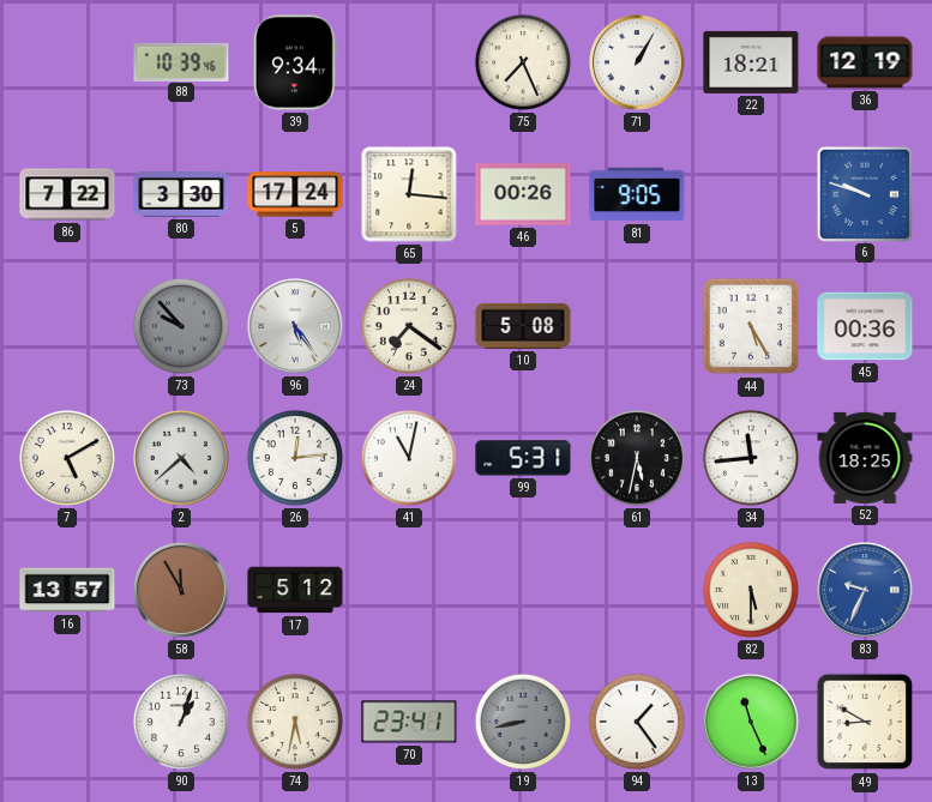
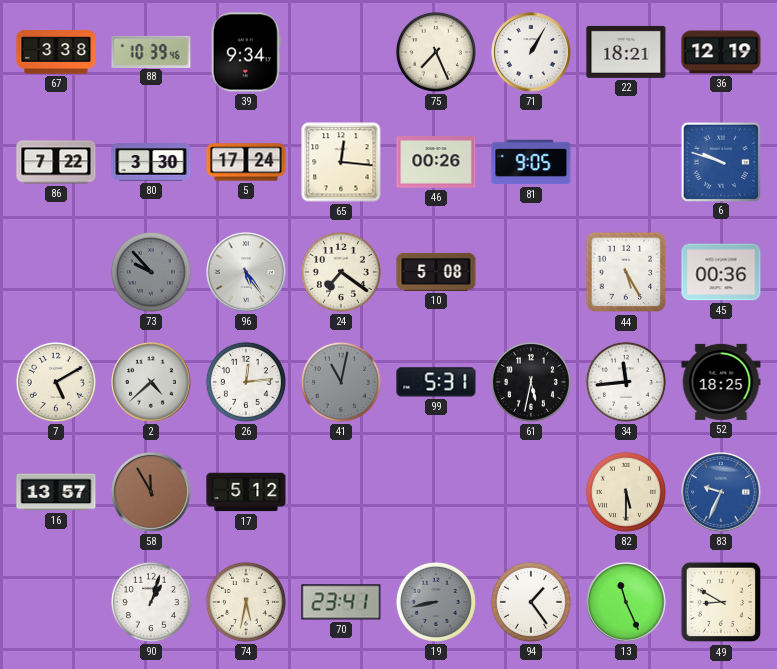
67: none -> 3:38
41 dial: white -> grey
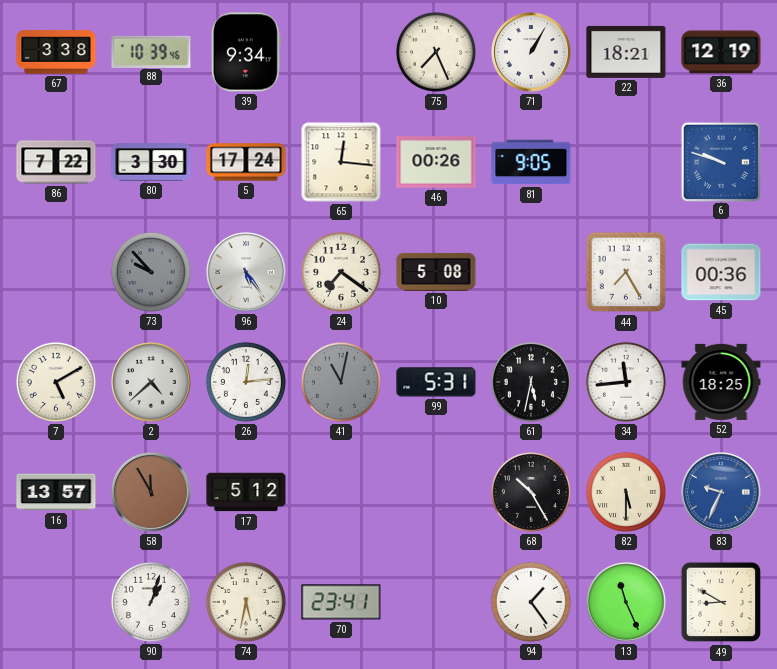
44: 5:25 -> 7:25
68: none -> 10:25
19: 8:43 -> none
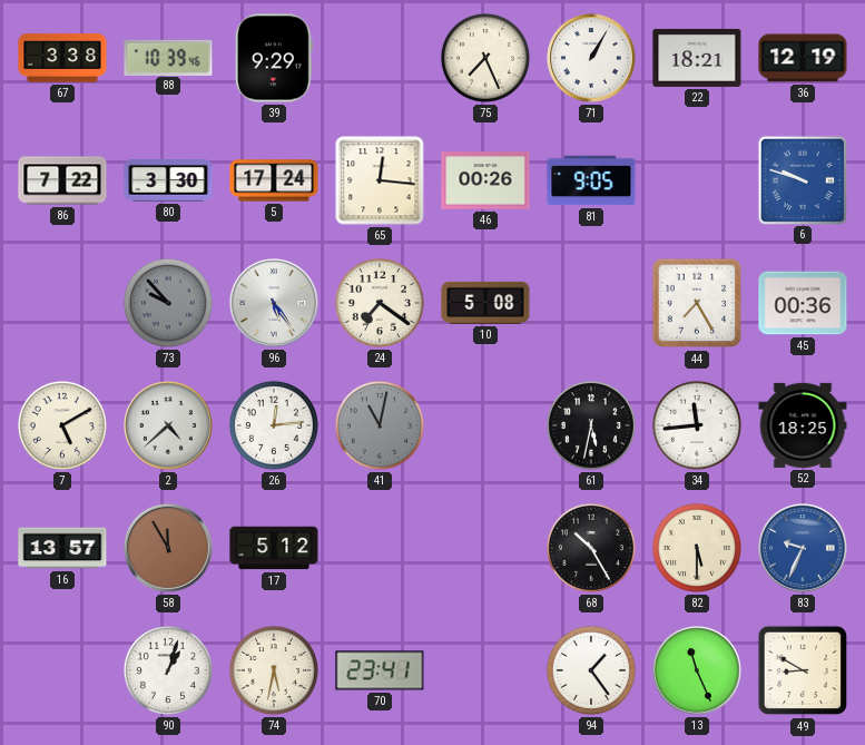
39: 9:34 -> 9:29
99: 5:31 -> none
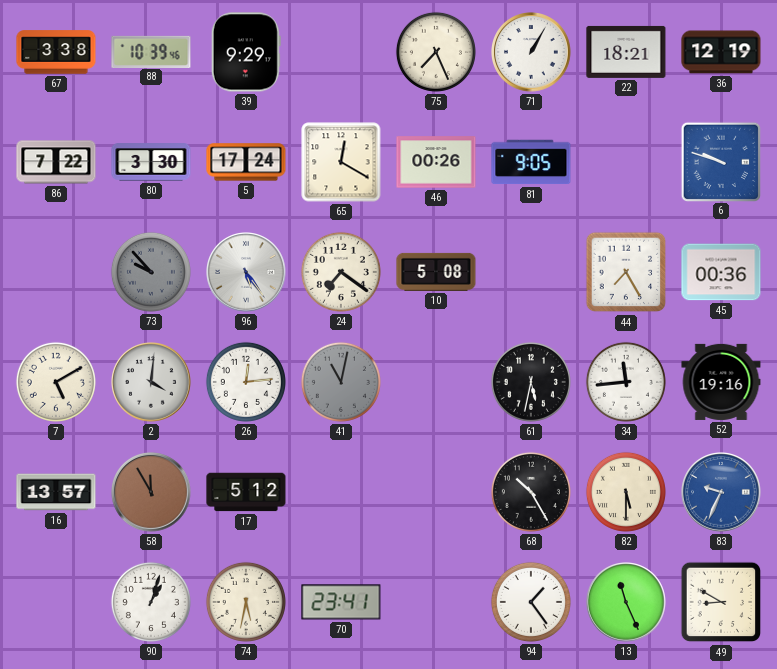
65: 12:16 -> 12:20
2: 4:38 -> 4:01
52: 18:25 -> 19:16
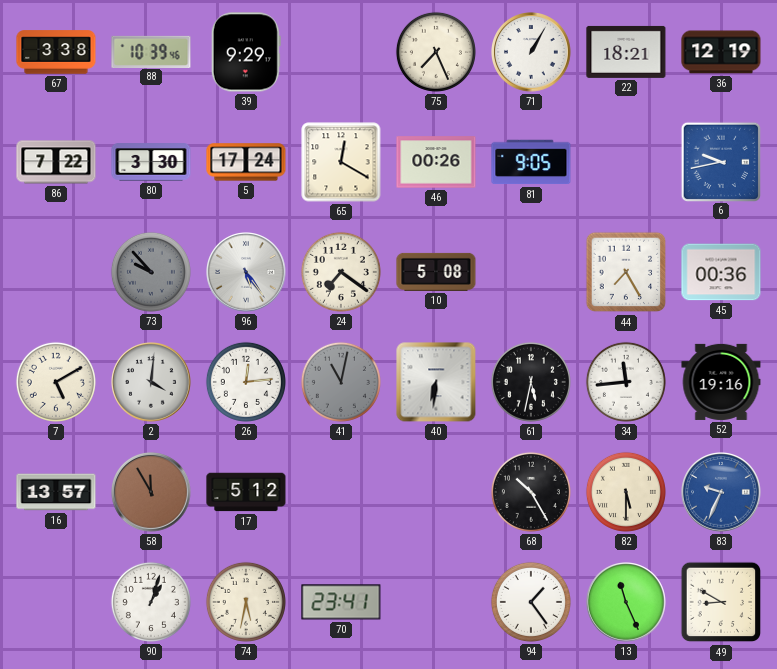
6: 9:48 -> 9:43
40: none -> 6:31
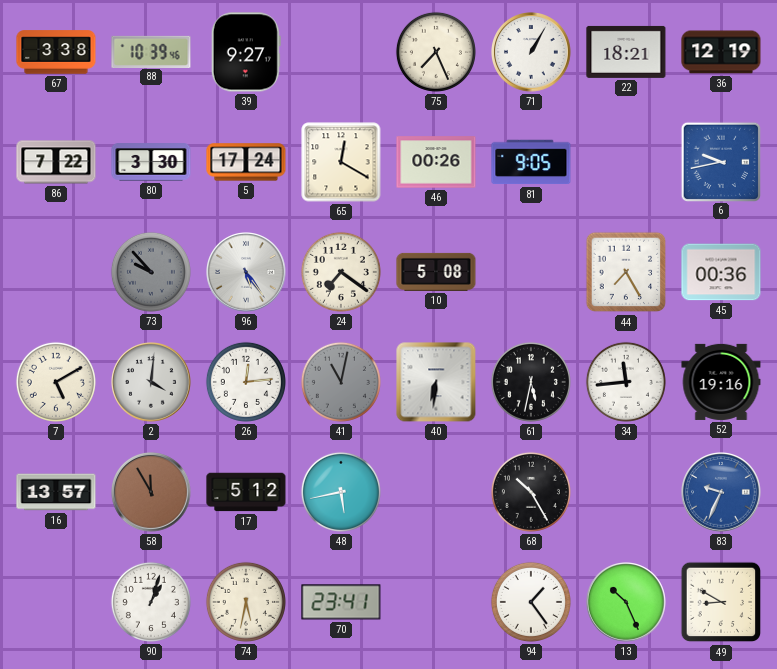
39: 9:29 -> 9:27
48: none -> 5:43
82: 5:30 -> none
13: 11:26 -> 10:26
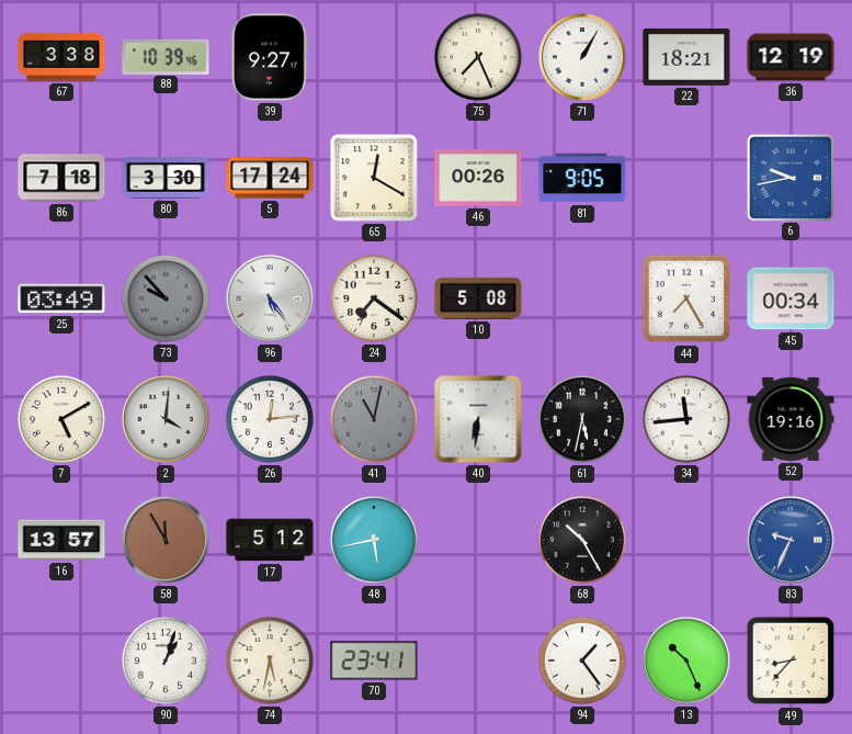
86: 7:22 -> 7:18
25: none -> 03:49
45: 00:36 -> 00:34
49: 8:50 -> 8:37
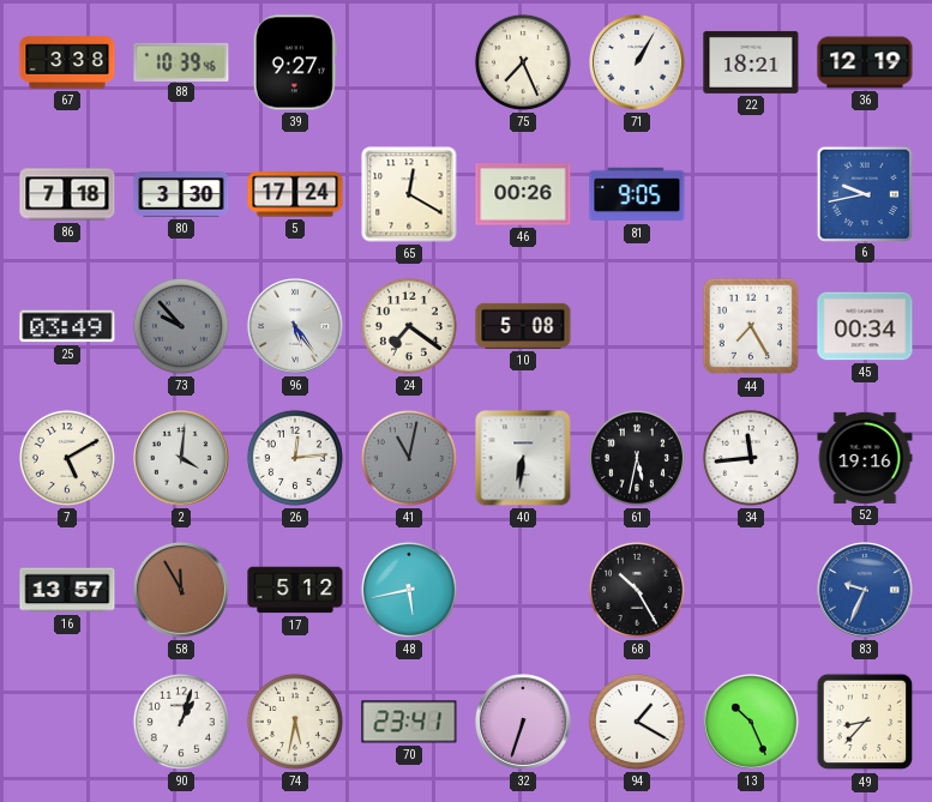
32: none -> 6:33
94: 1:24 -> 1:20
